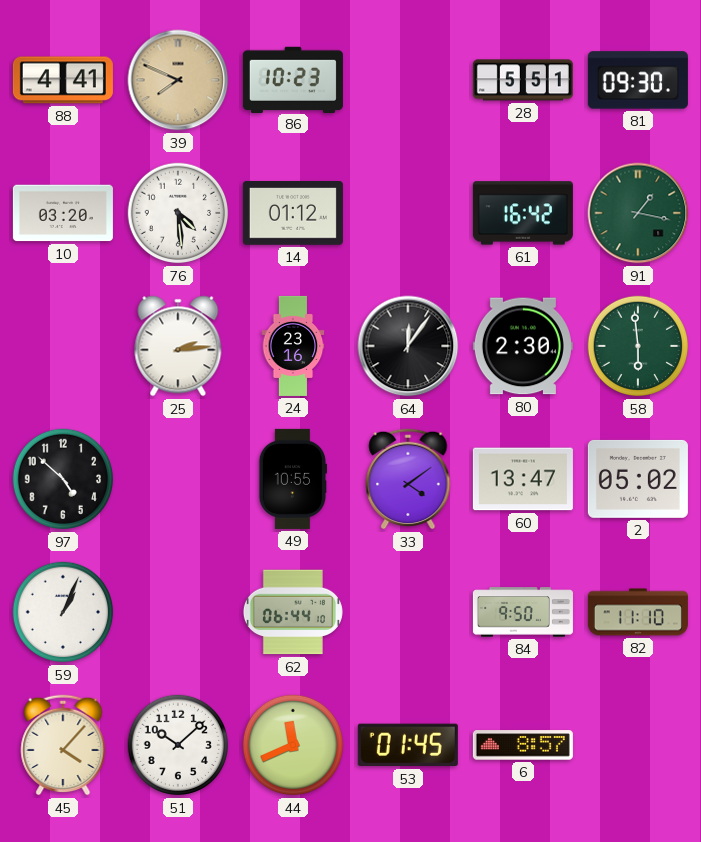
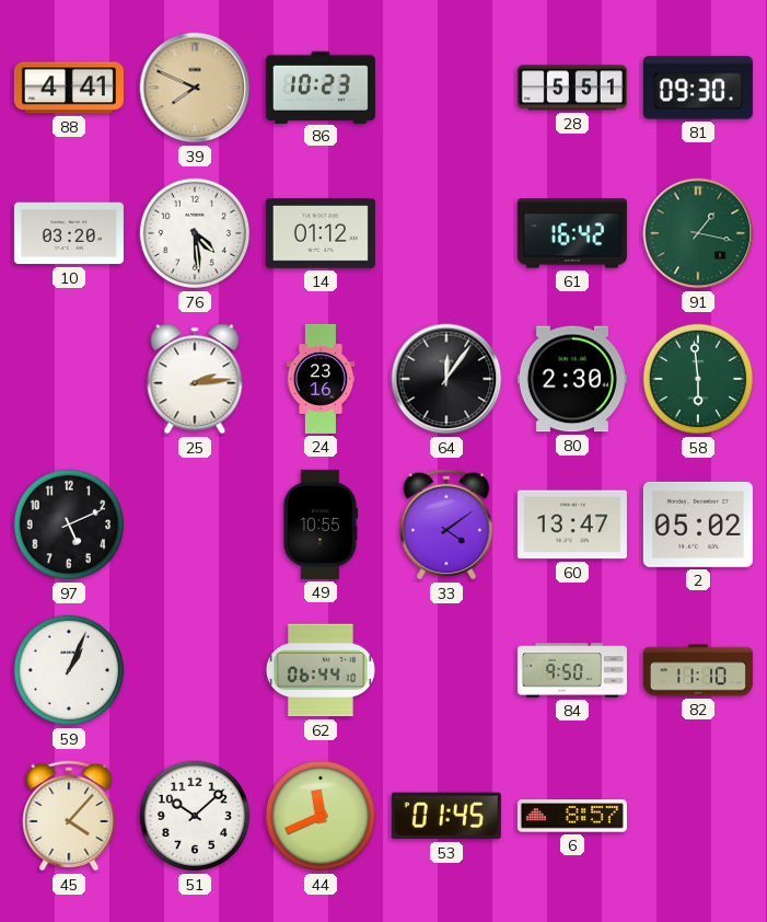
97: 4:52 -> 5:11
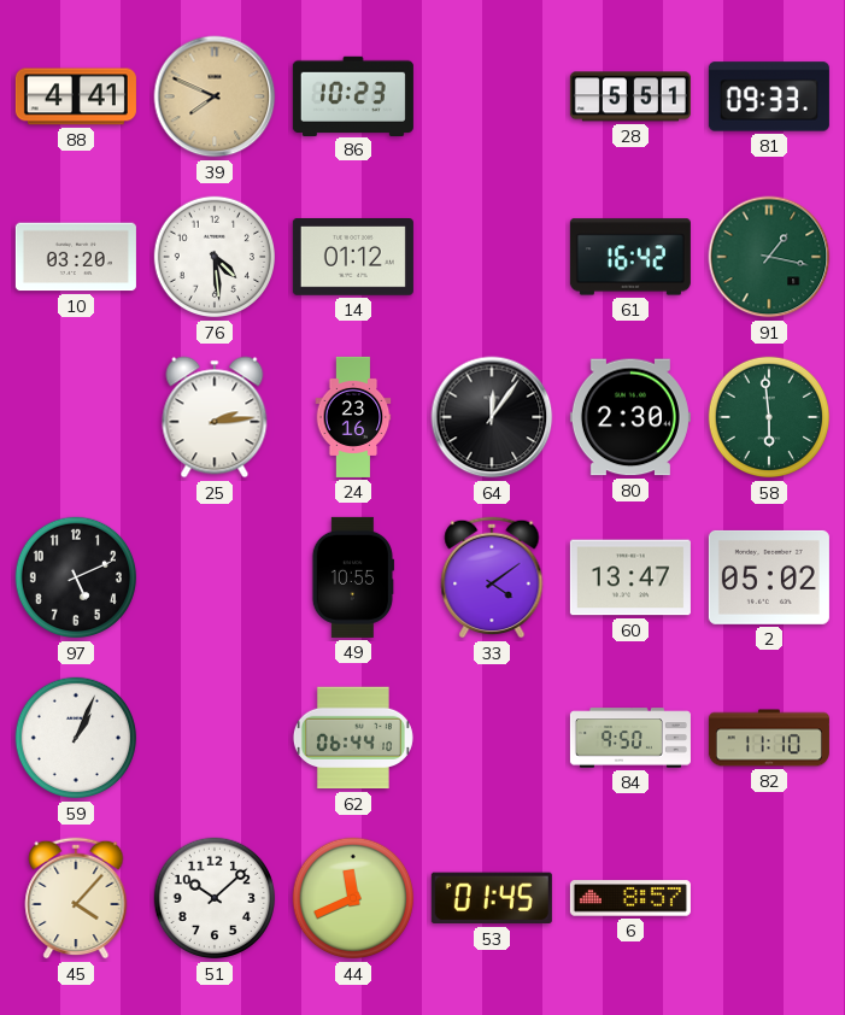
81: 09:30 -> 09:33
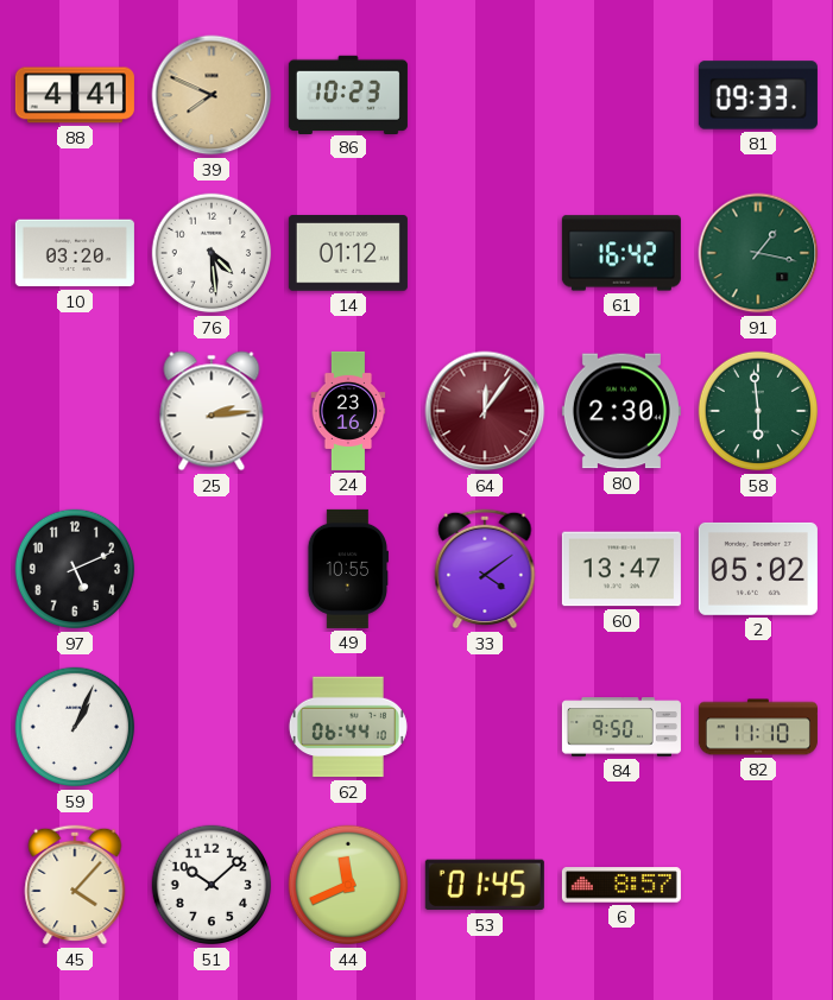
28: 5:51 -> none
64 dial: black -> burgundy
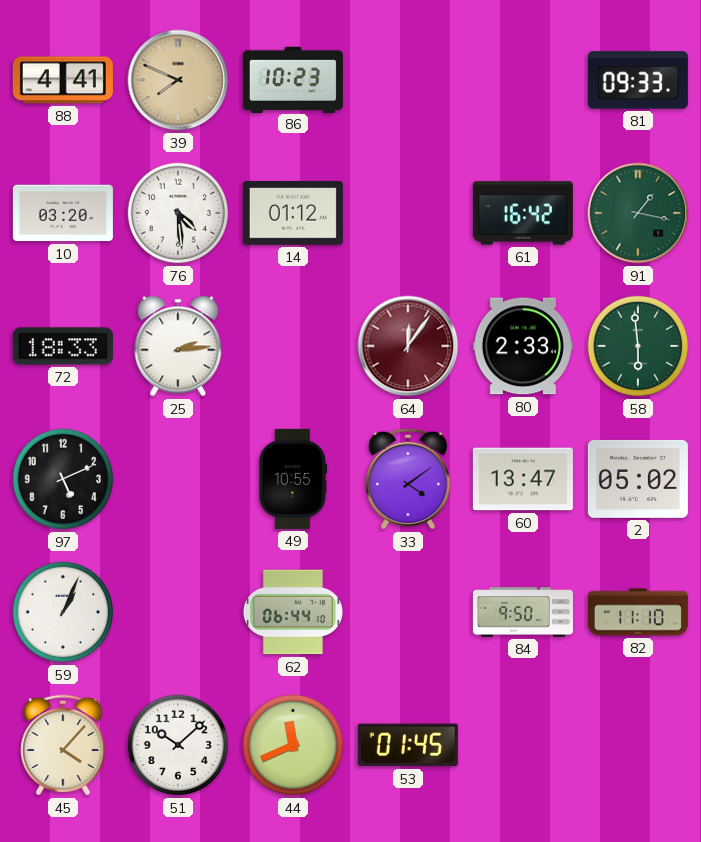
72: none -> 18:33
24: 23:16 -> none
80: 2:30 -> 2:33
6: 8:57 -> none
